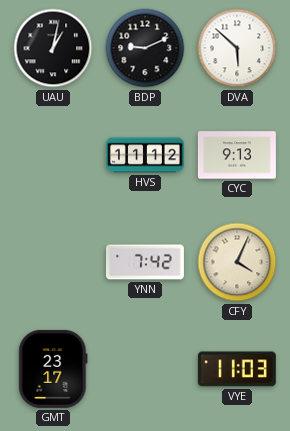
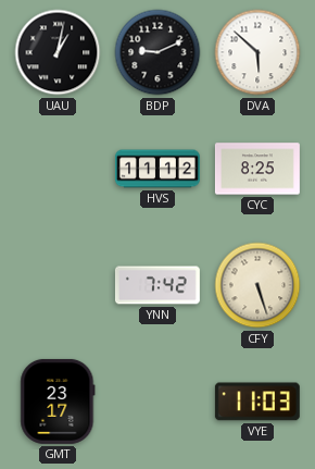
CYC: 9:13 -> 8:25
CFY: 4:04 -> 5:27
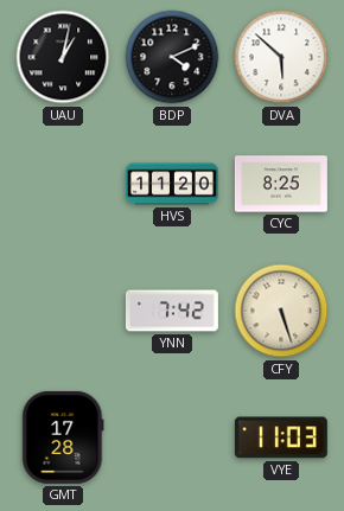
BDP: 9:11 -> 4:11
HVS: 11:12 -> 11:20
GMT: 23:17 -> 17:28
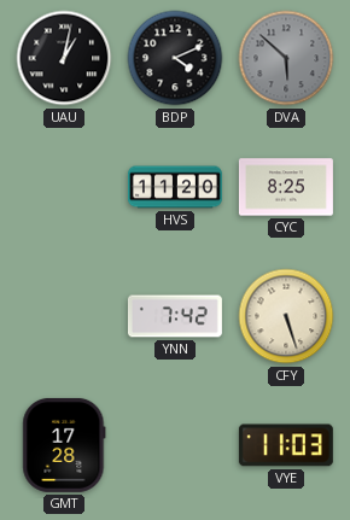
DVA dial: white -> grey
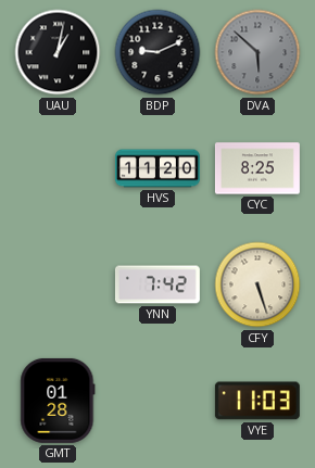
BDP: 4:11 -> 9:11
GMT: 17:28 -> 01:28
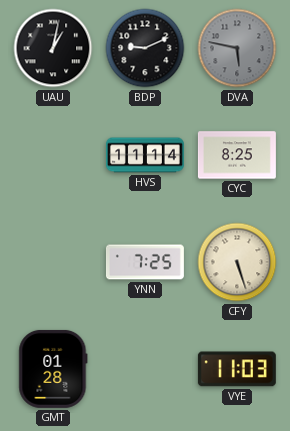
DVA: 5:52 -> 5:47
HVS: 11:20 -> 11:14
YNN: 7:42 -> 7:25
